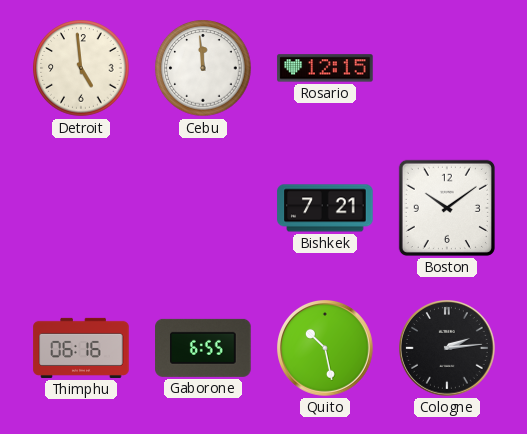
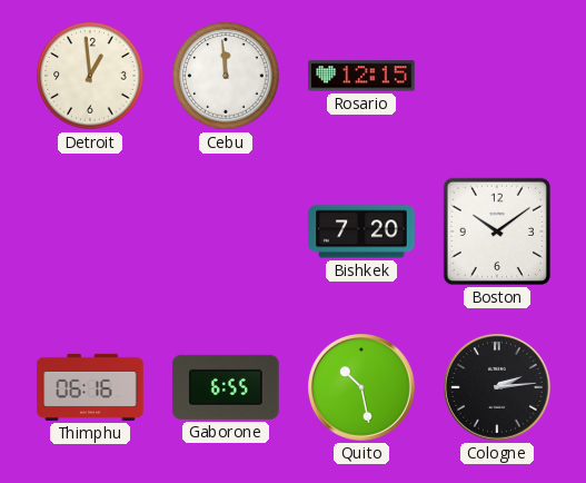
Detroit: 4:59 -> 12:59
Bishkek: 7:21 -> 7:20
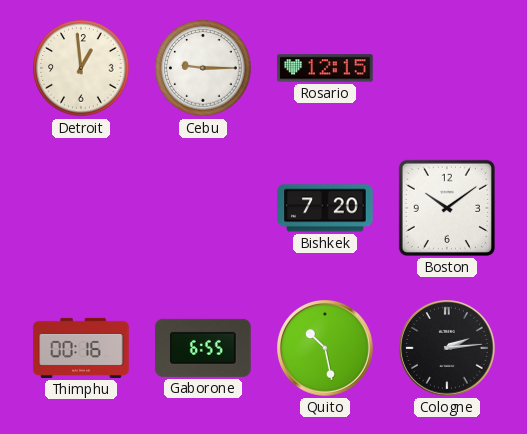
Cebu: 11:59 -> 9:15
Thimphu: 06:16 -> 00:16
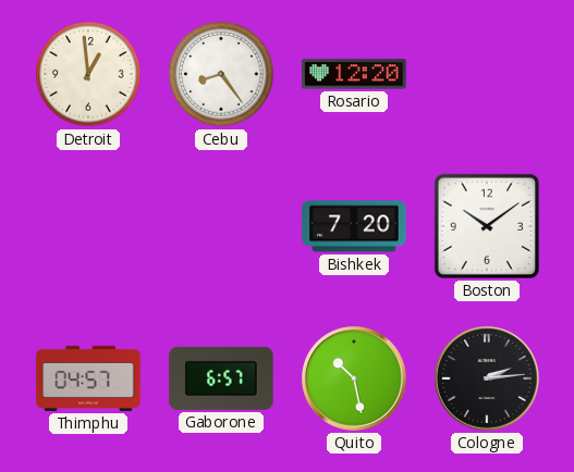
Cebu: 9:15 -> 8:24
Rosario: 12:15 -> 12:20
Thimphu: 00:16 -> 04:57
Gaborone: 6:55 -> 6:57
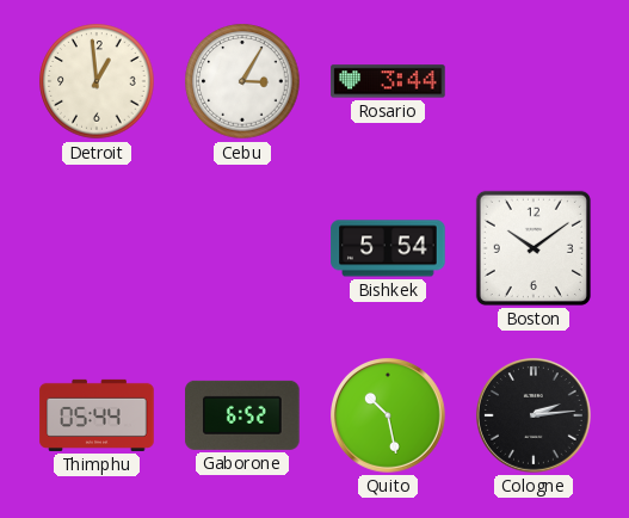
Cebu: 8:24 -> 3:05
Rosario: 12:20 -> 3:44
Bishkek: 7:20 -> 5:54
Thimphu: 04:57 -> 05:44
Gaborone: 6:57 -> 6:52
